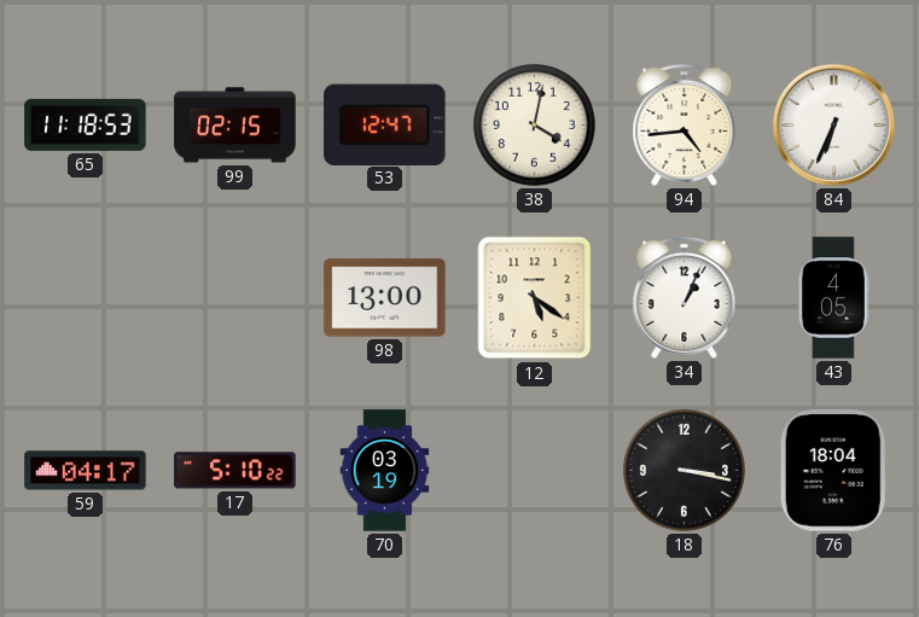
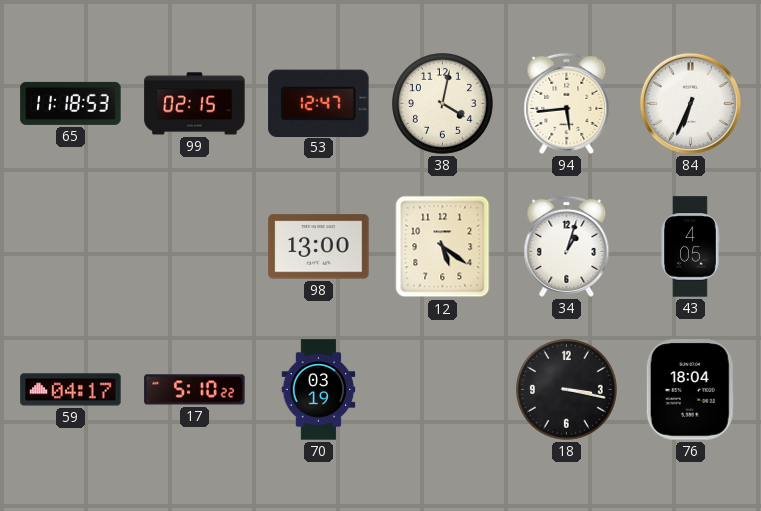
94: 4:44 -> 5:44
34: 1:04 -> 1:03
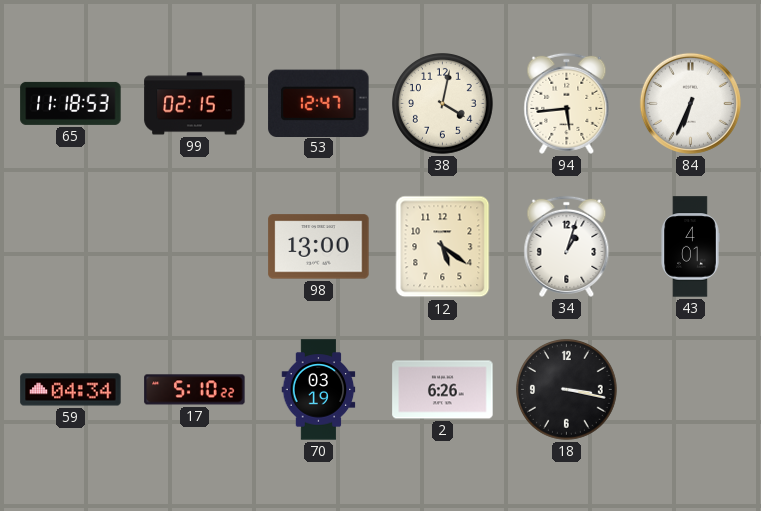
43: 4:05 -> 4:01
59: 04:17 -> 04:34
2: none -> 6:26
76: 18:04 -> none
